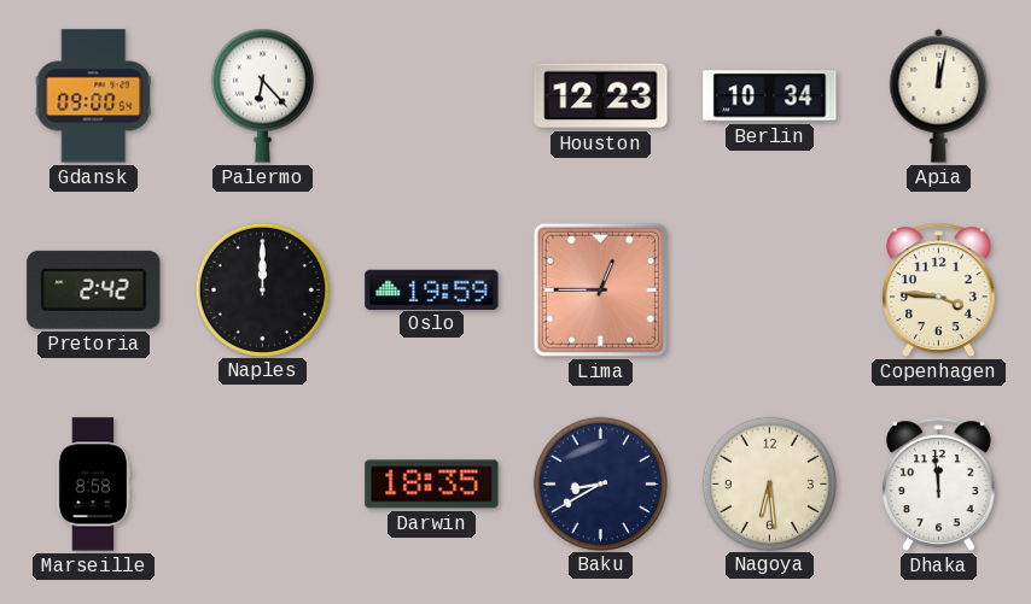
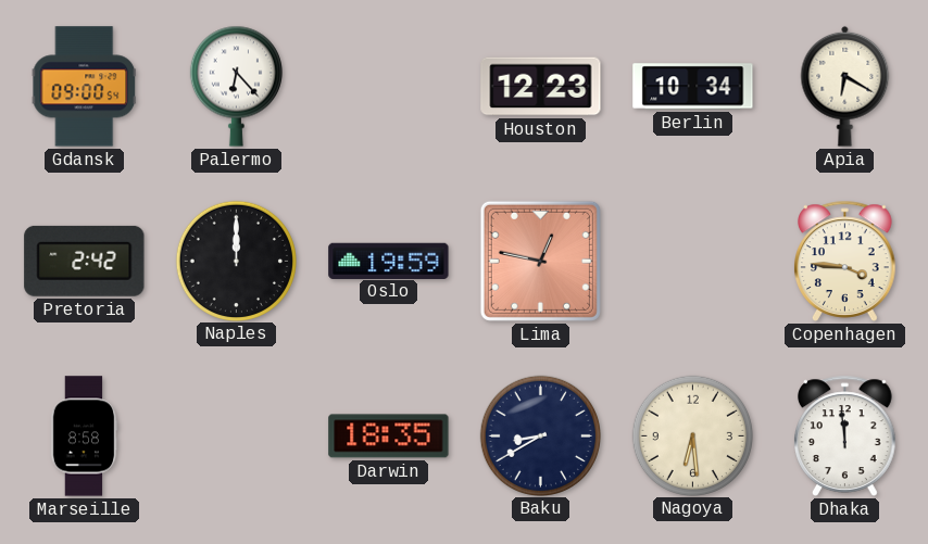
Apia: 12:02 -> 6:20
Lima: 12:45 -> 12:47
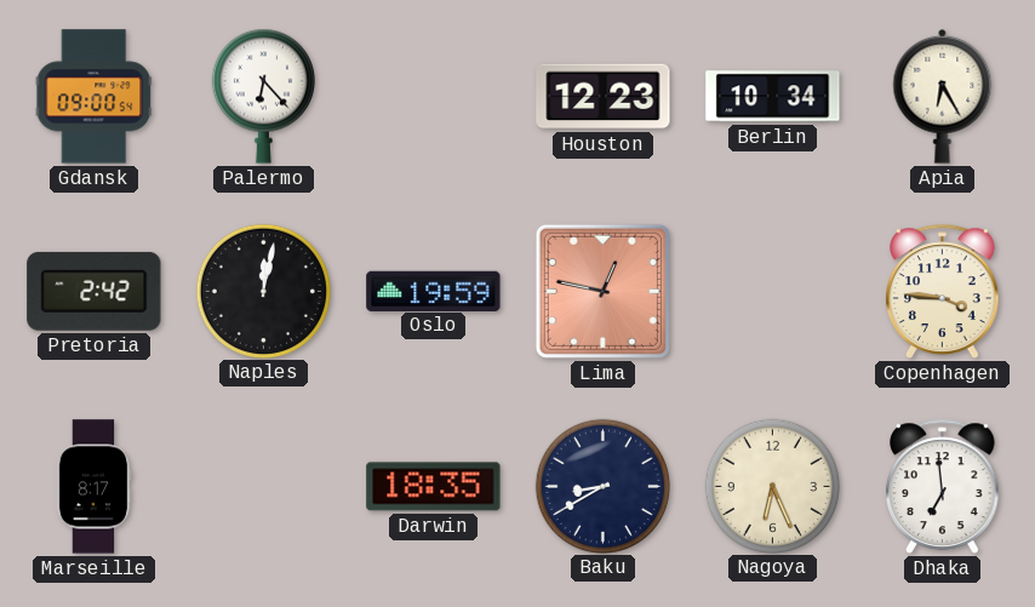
Apia: 6:20 -> 6:25
Naples: 12:00 -> 12:02
Marseille: 8:58 -> 8:17
Nagoya: 6:29 -> 6:26
Dhaka: 11:59 -> 6:59
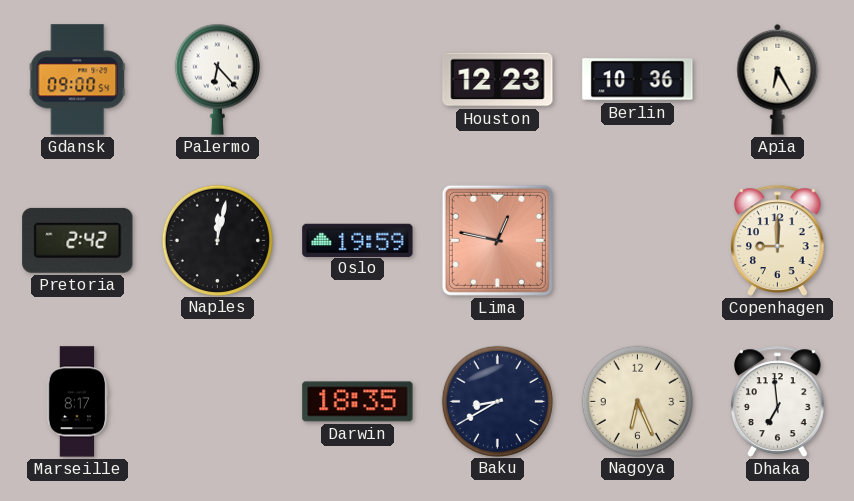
Berlin: 10:34 -> 10:36
Copenhagen: 3:46 -> 9:00
